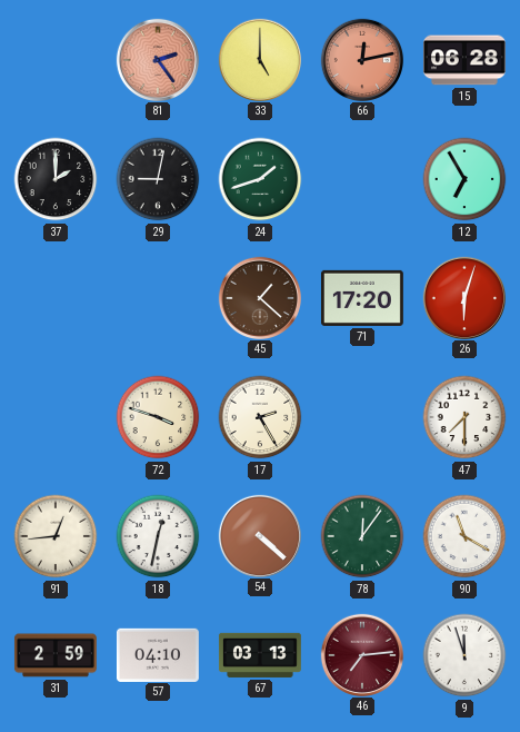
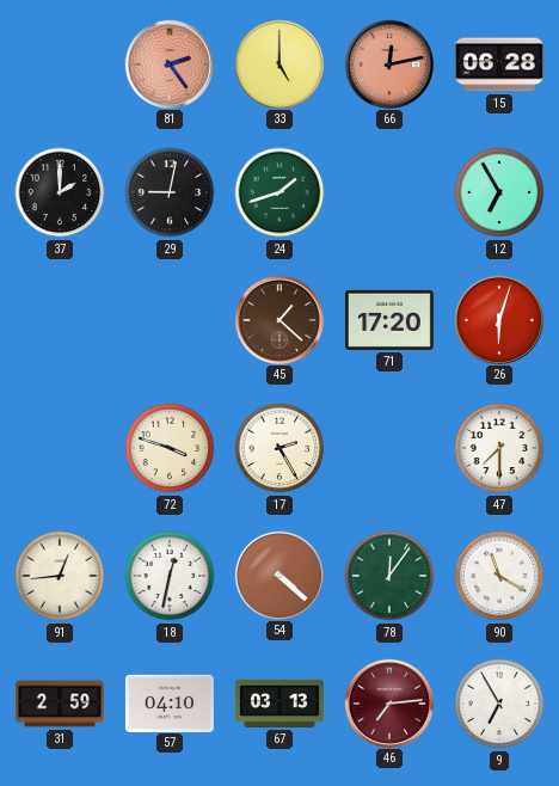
9: 11:57 -> 6:55
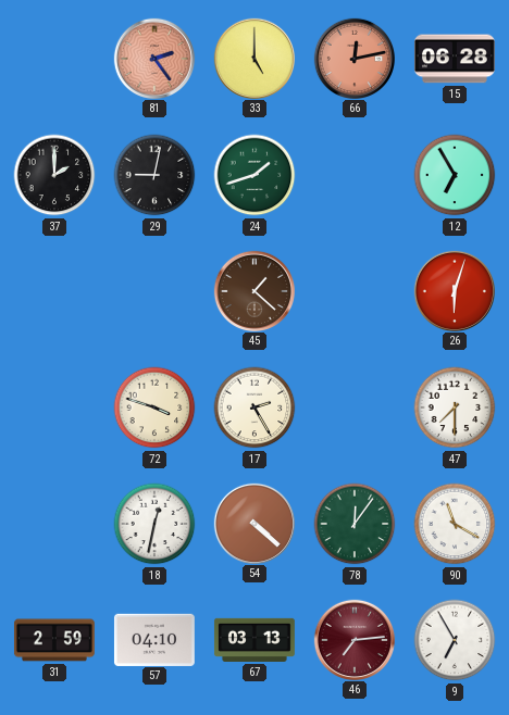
71: 17:20 -> none
91: 12:44 -> none
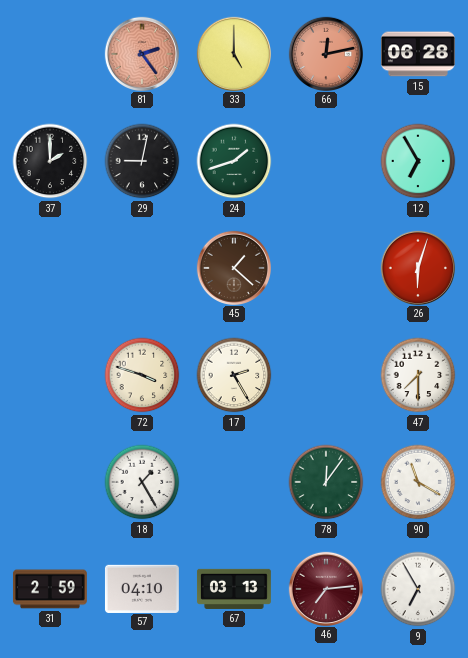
18: 12:32 -> 1:25
54: 4:22 -> none
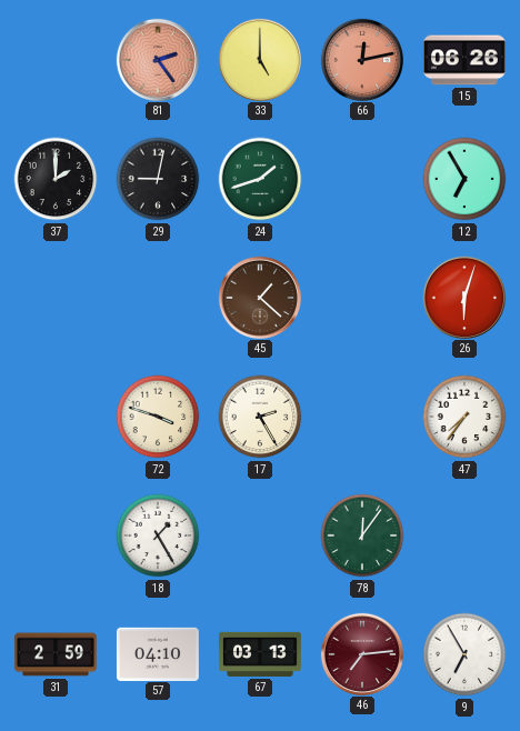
15: 06:28 -> 06:26
47: 7:30 -> 7:36
90: 11:20 -> none
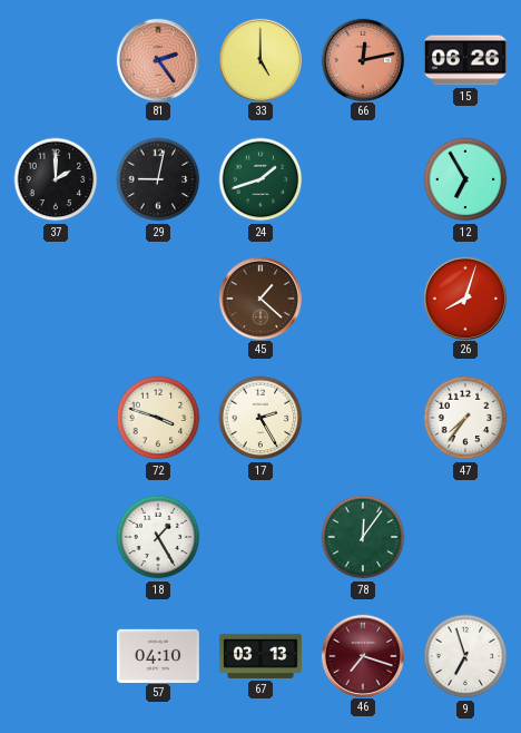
26: 6:03 -> 8:03
31: 2:59 -> none
46: 7:14 -> 7:18
9: 6:55 -> 6:57
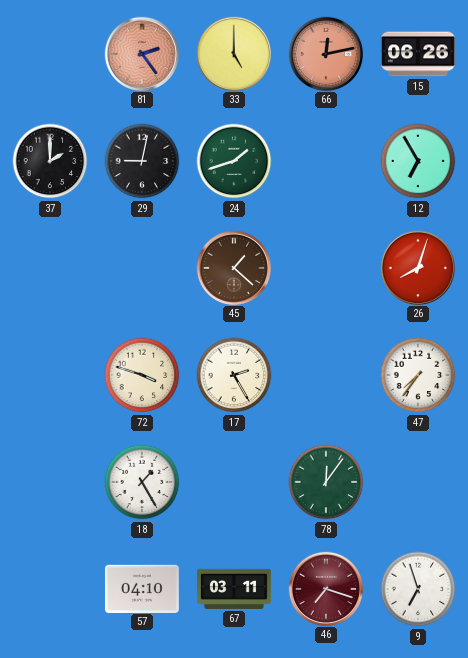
67: 03:13 -> 03:11
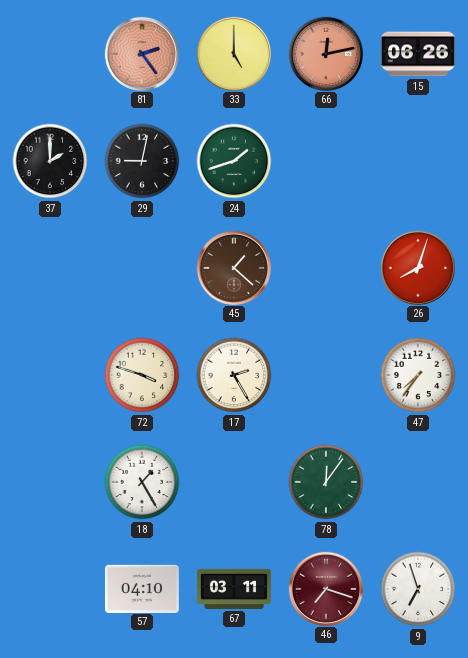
12: 6:55 -> none
